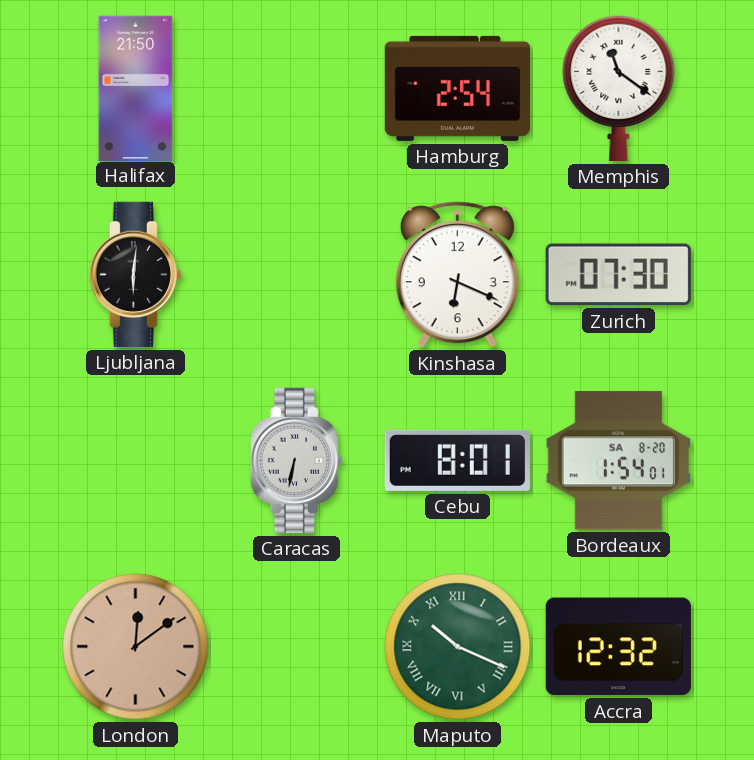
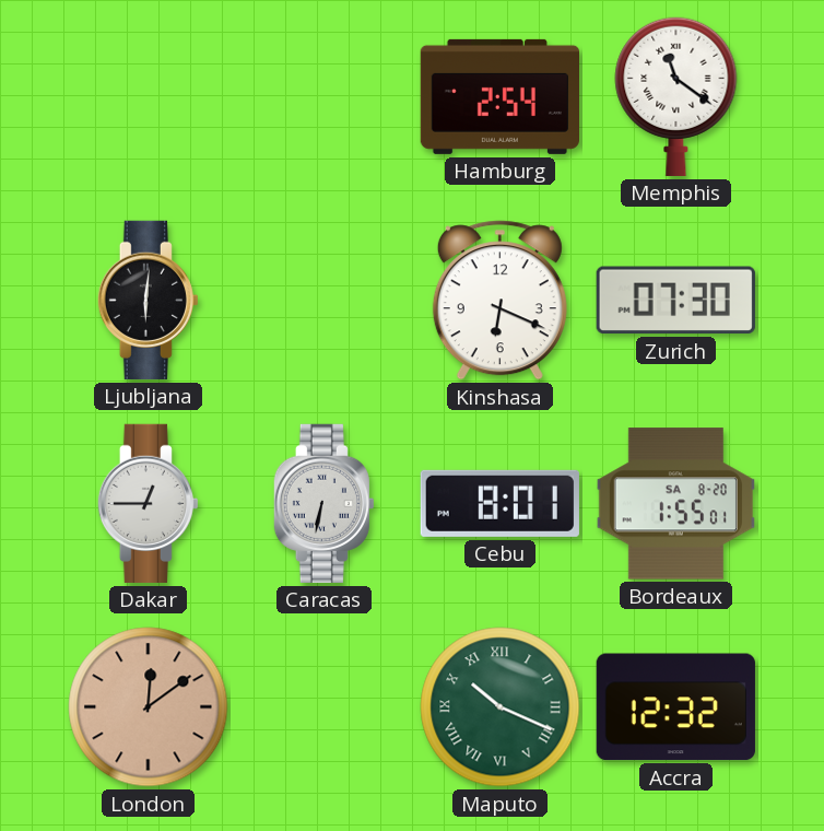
Halifax: 21:50 -> none
Dakar: none -> 12:45
Bordeaux: 1:54 -> 1:55
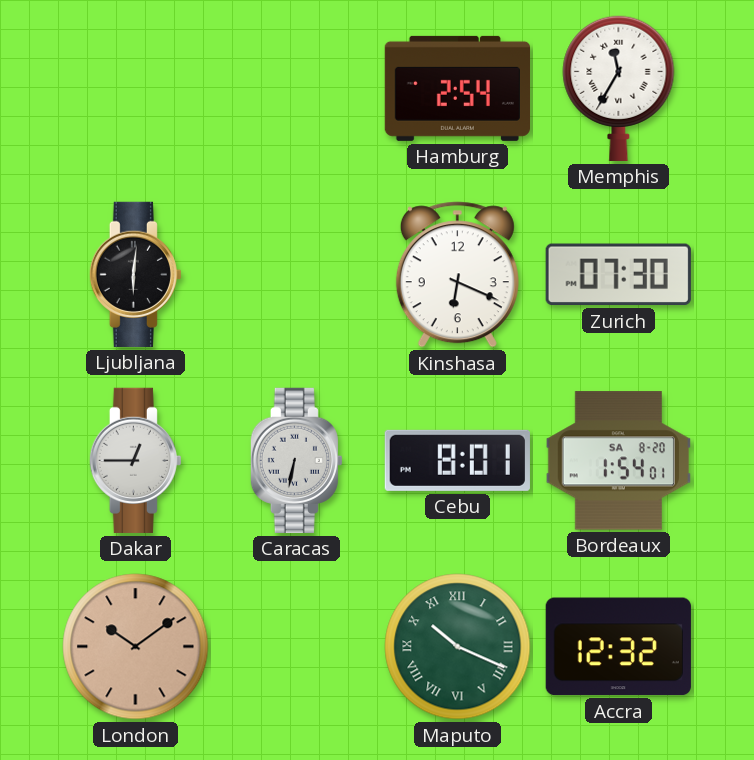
Memphis: 11:21 -> 11:35
Bordeaux: 1:55 -> 1:54
London: 12:09 -> 10:09
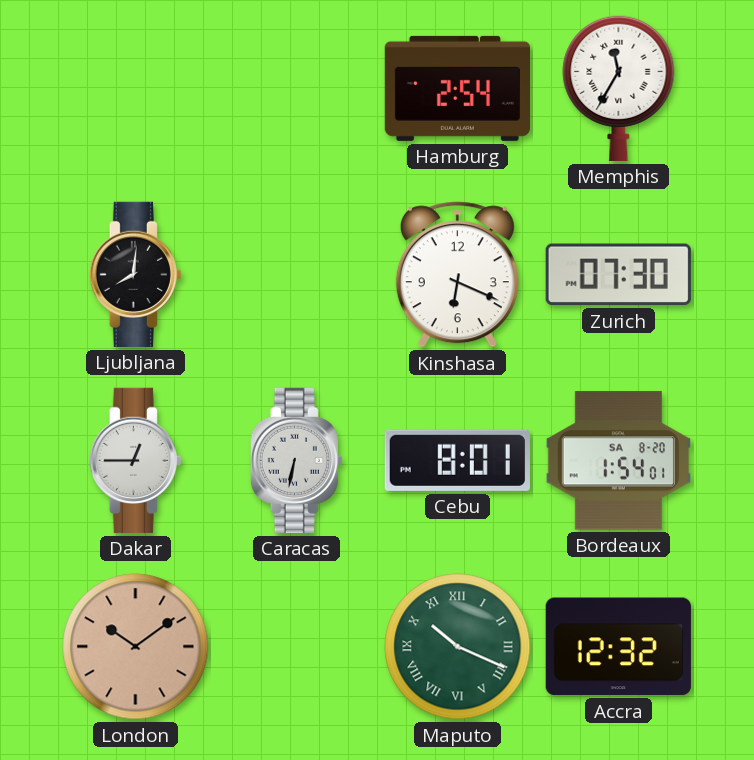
Ljubljana: 6:01 -> 8:01
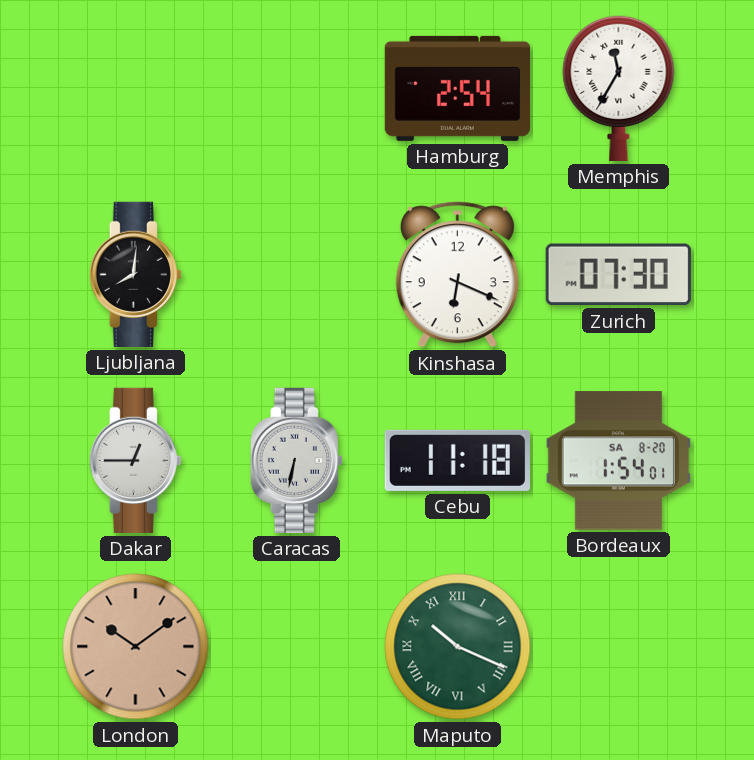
Cebu: 8:01 -> 11:18
Accra: 12:32 -> none
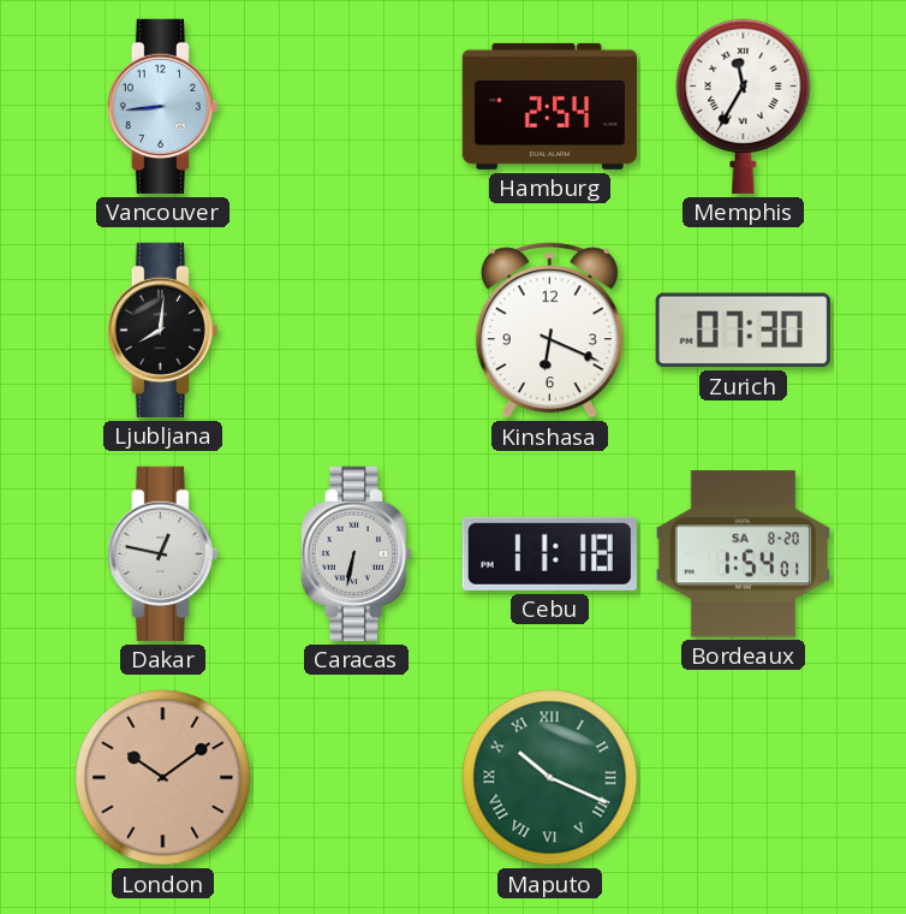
Vancouver: none -> 8:44
Dakar: 12:45 -> 12:47
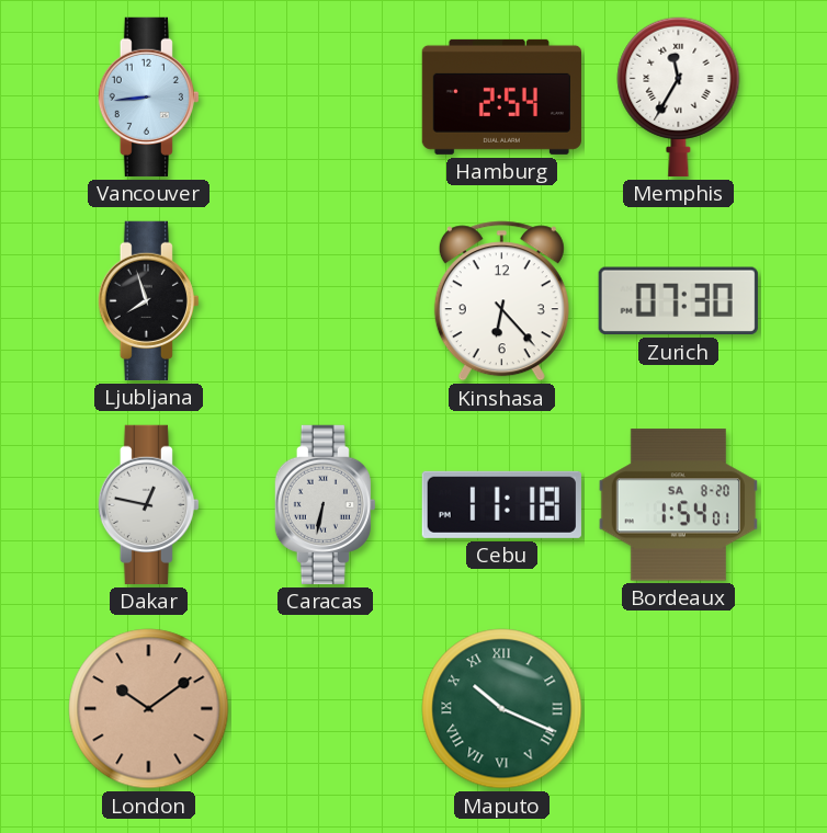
Ljubljana: 8:01 -> 7:57
Kinshasa: 6:19 -> 6:23
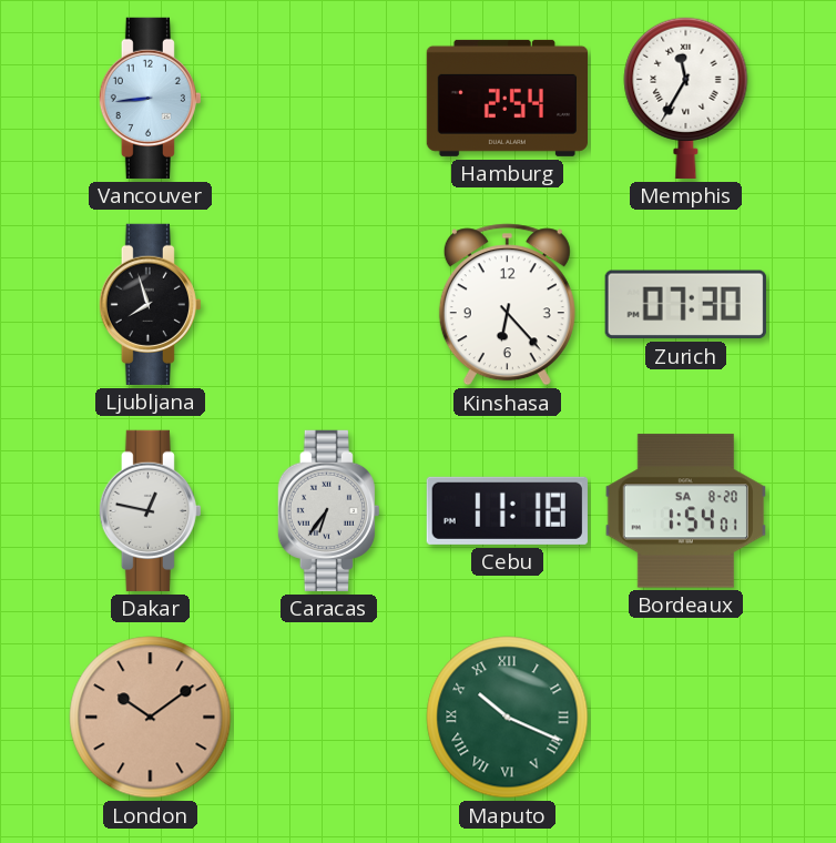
Caracas: 6:32 -> 6:36
